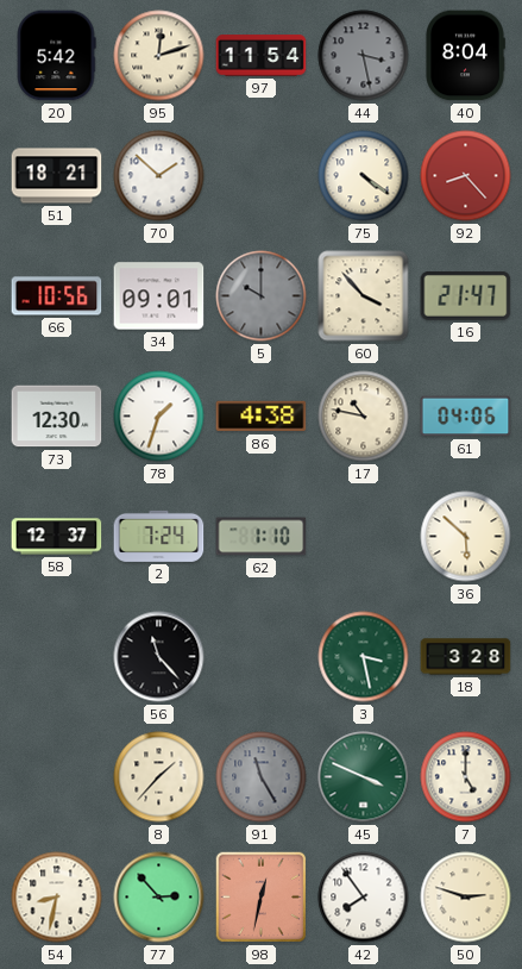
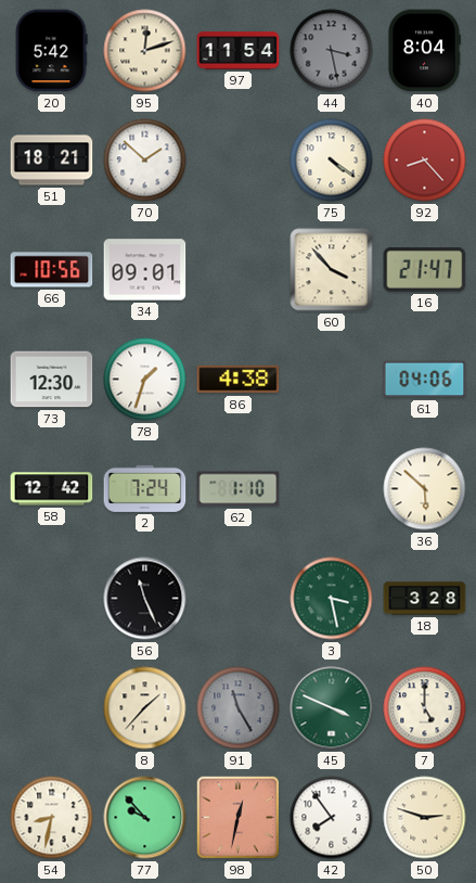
5: 10:00 -> none
17: 10:47 -> none
58: 12:37 -> 12:42
56: 11:23 -> 11:26
77: 2:53 -> 9:53
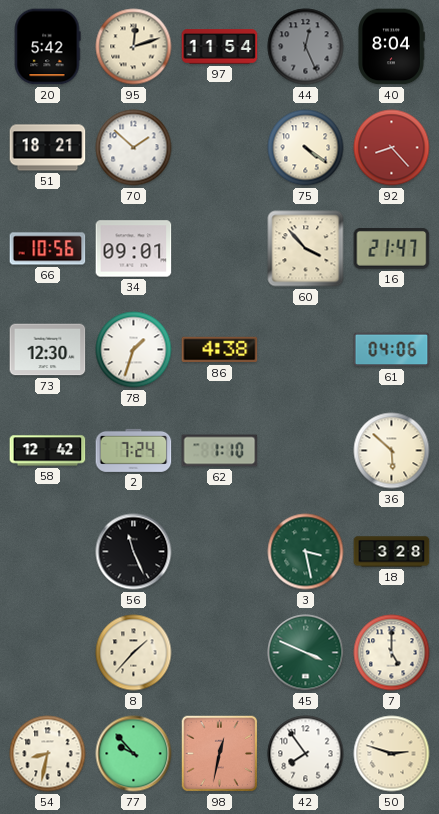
44: 3:28 -> 12:26
91: 11:25 -> none
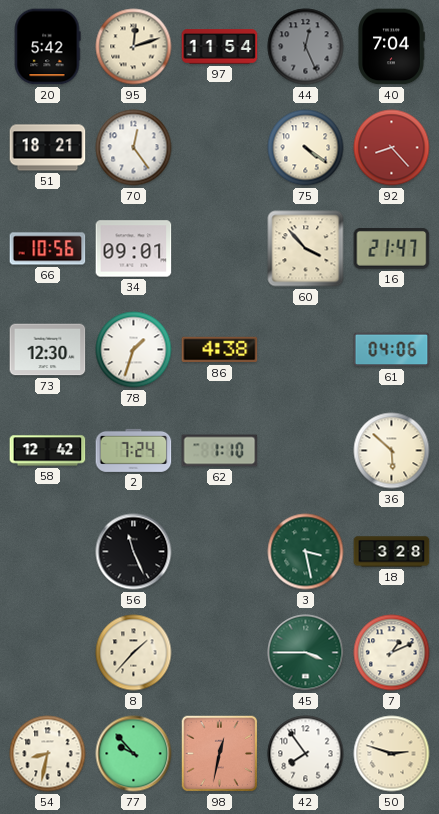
40: 8:04 -> 7:04
70: 1:52 -> 12:24
45: 3:49 -> 3:45
7: 5:00 -> 1:11
